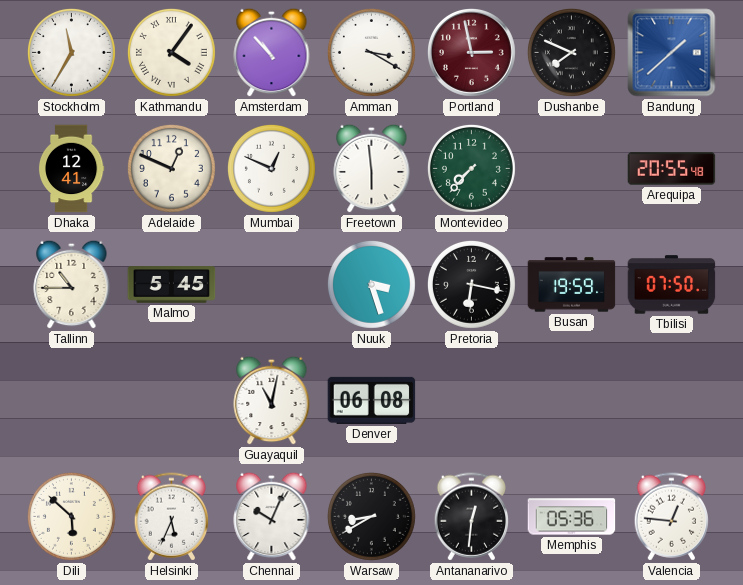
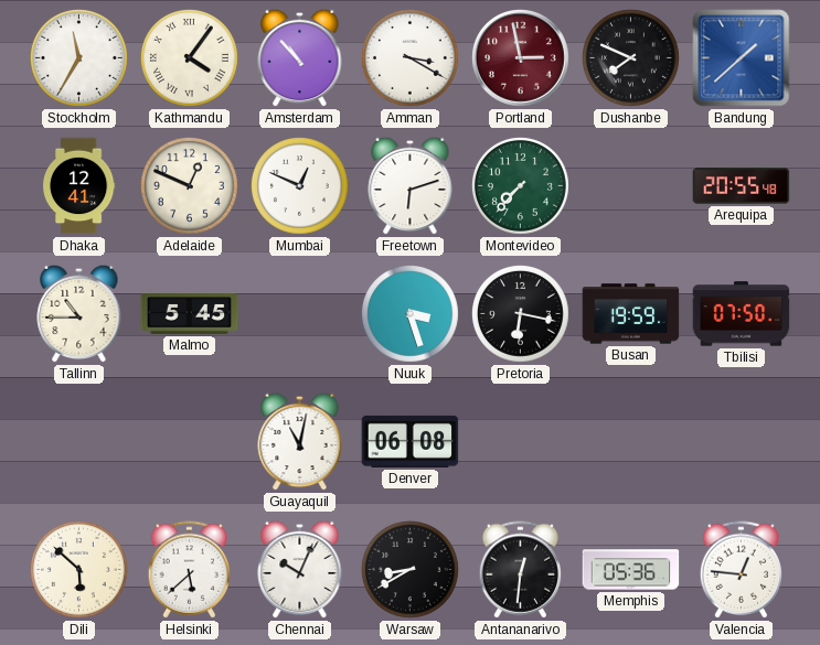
Freetown: 5:59 -> 6:12
Helsinki: 5:34 -> 5:38
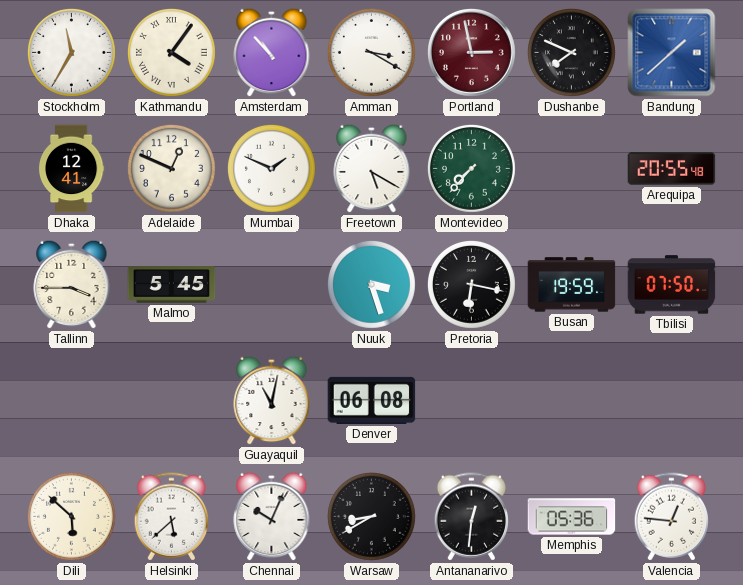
Mumbai: 12:49 -> 1:49
Freetown: 6:12 -> 5:20
Tallinn: 10:45 -> 3:45
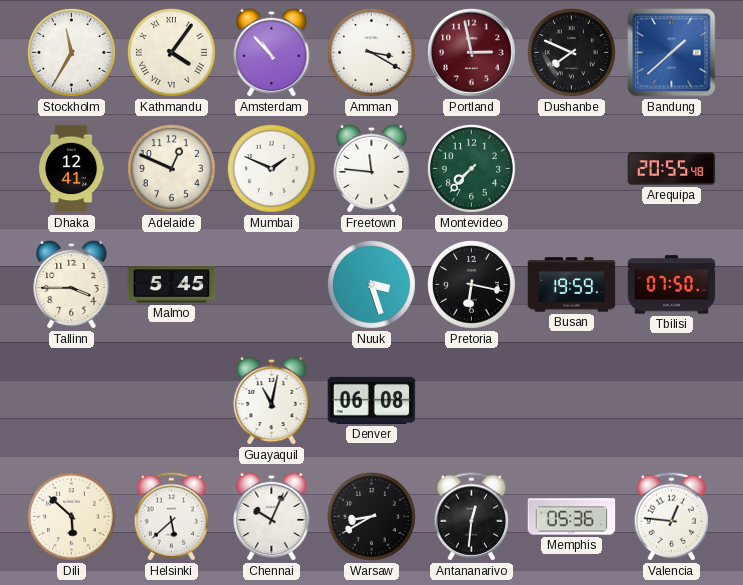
Freetown: 5:20 -> 11:46
